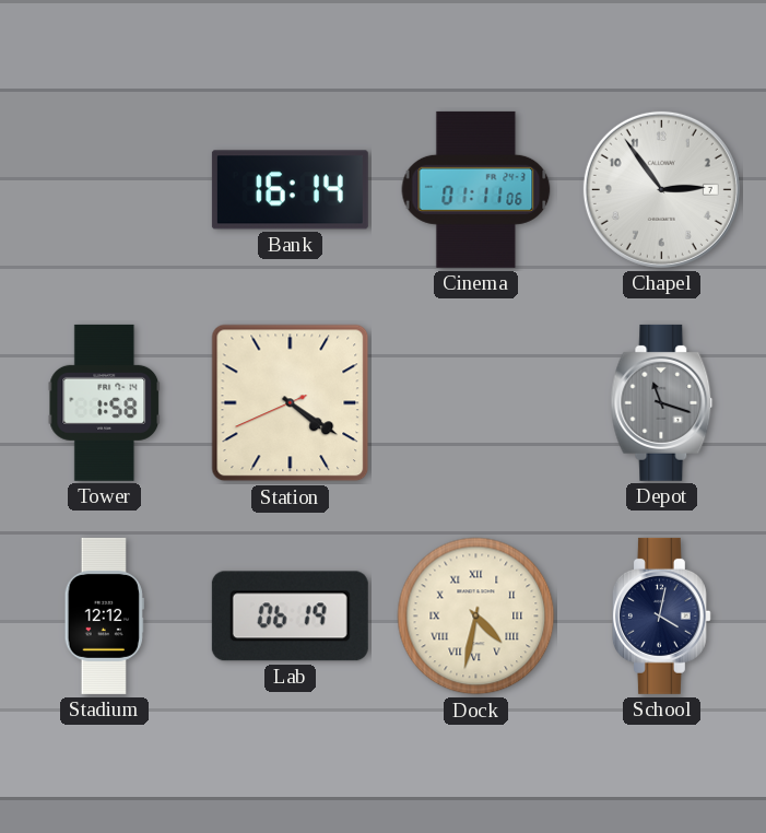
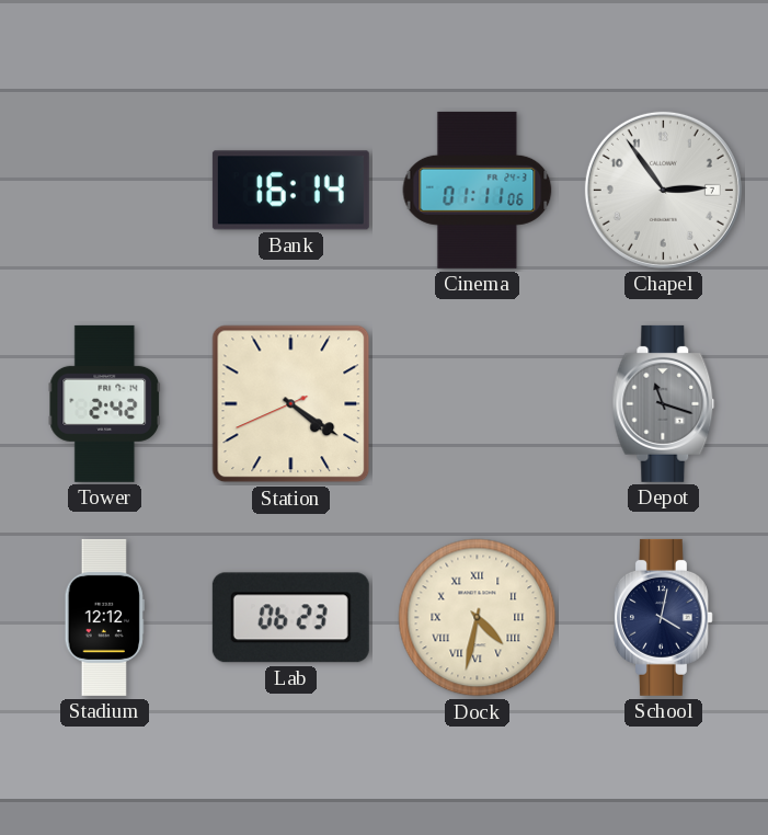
Tower: 1:58 -> 2:42
Lab: 06:19 -> 06:23
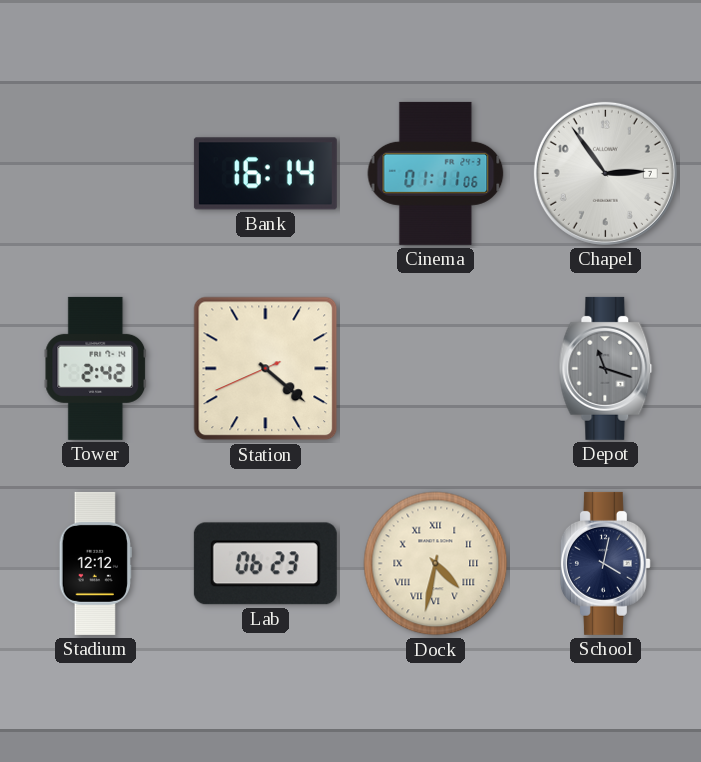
Station: 4:20 -> 4:21
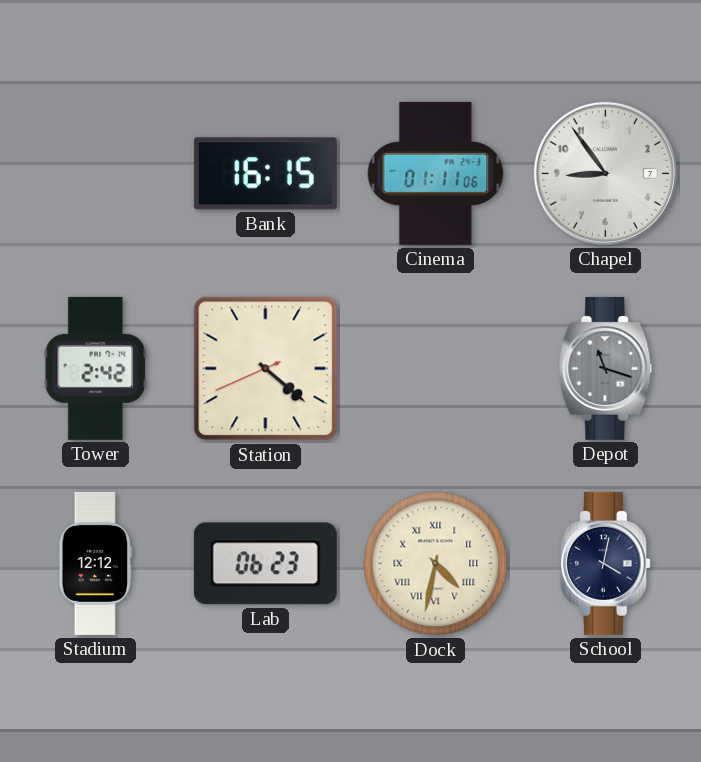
Bank: 16:14 -> 16:15
Chapel: 2:54 -> 8:54
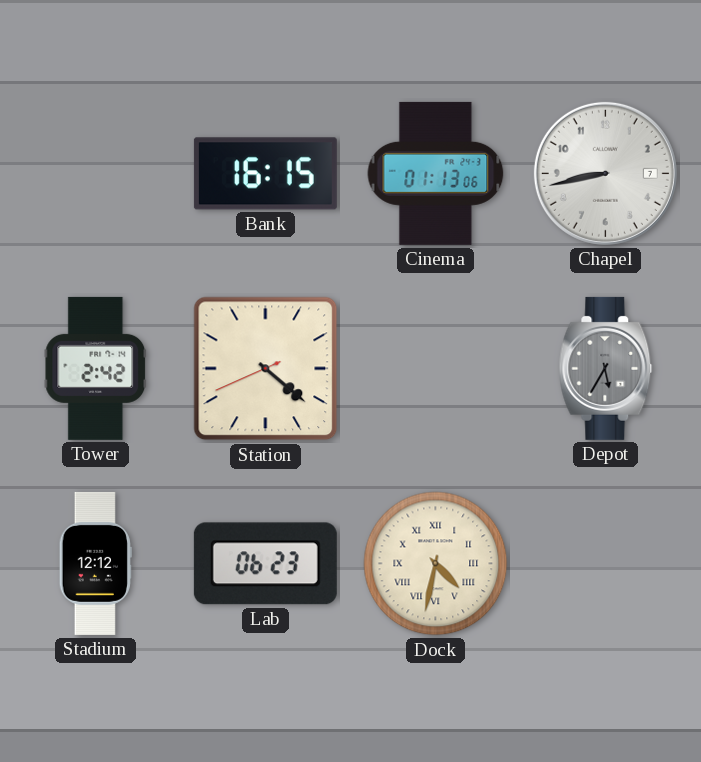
Cinema: 01:11 -> 01:13
Chapel: 8:54 -> 8:43
Depot: 11:18 -> 5:35
School: 4:02 -> none
